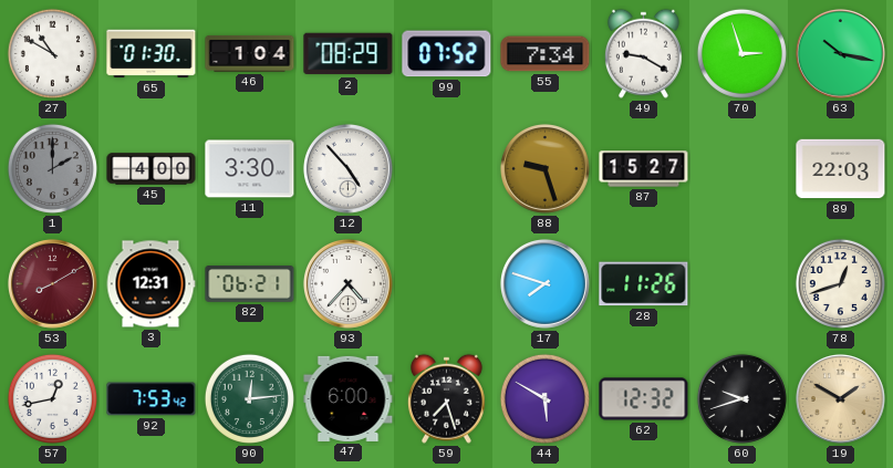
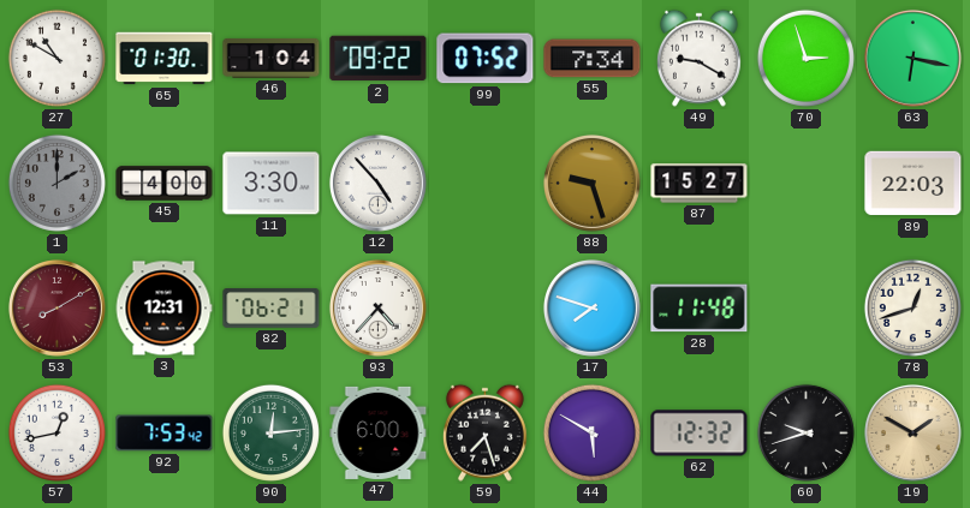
2: 08:29 -> 09:22
63: 10:17 -> 6:17
28: 11:26 -> 11:48
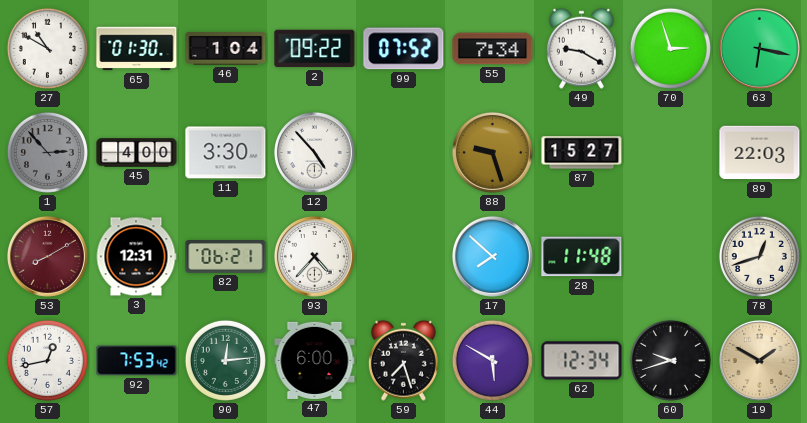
1: 2:00 -> 2:53
17: 7:48 -> 7:52
62: 12:32 -> 12:34
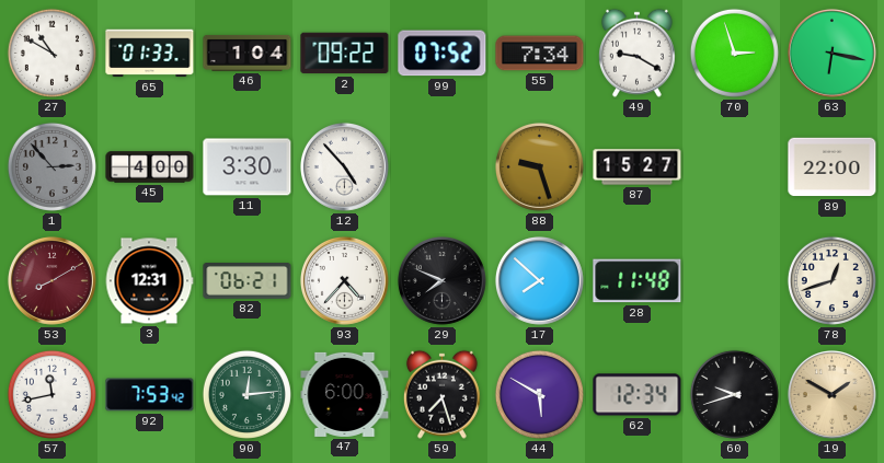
65: 01:30 -> 01:33
89: 22:03 -> 22:00
29: none -> 7:49
57: 12:43 -> 11:43
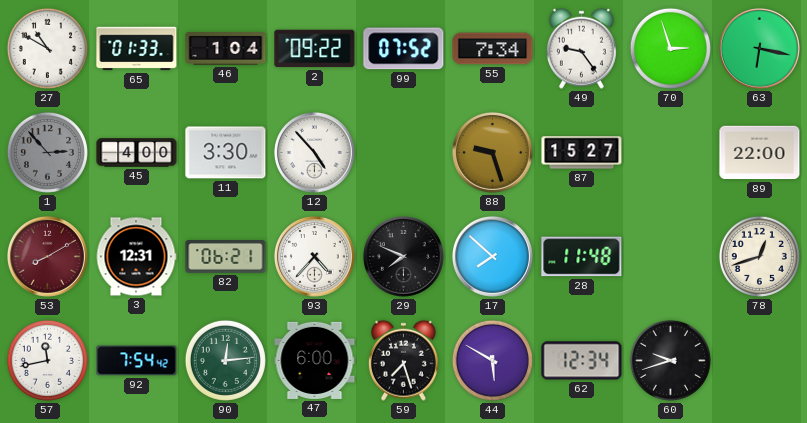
49: 9:20 -> 9:24
92: 7:53 -> 7:54
19: 1:50 -> none
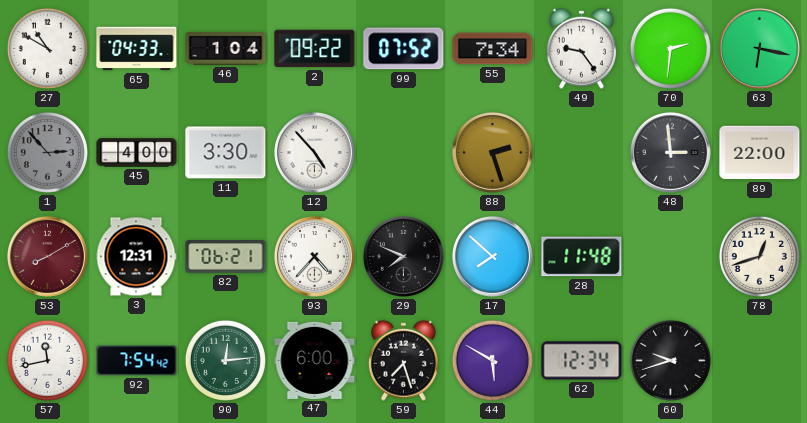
65: 01:33 -> 04:33
70: 2:57 -> 2:31
88: 9:27 -> 2:27
87: 15:27 -> none
48: none -> 2:59
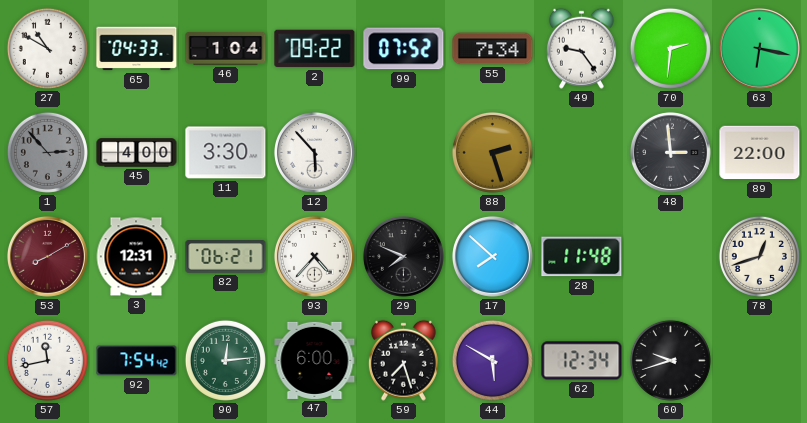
12: 4:53 -> 5:53
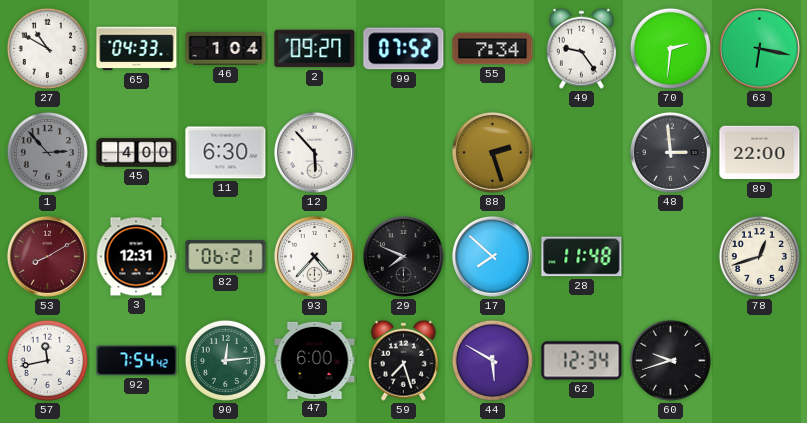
2: 09:22 -> 09:27
11: 3:30 -> 6:30
